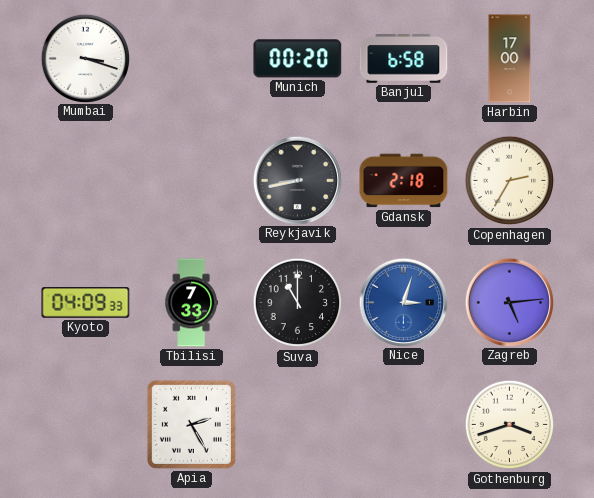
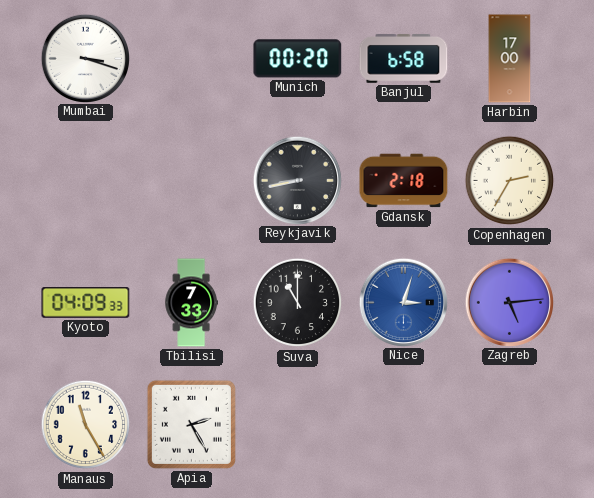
Manaus: none -> 11:25
Gothenburg: 3:42 -> none
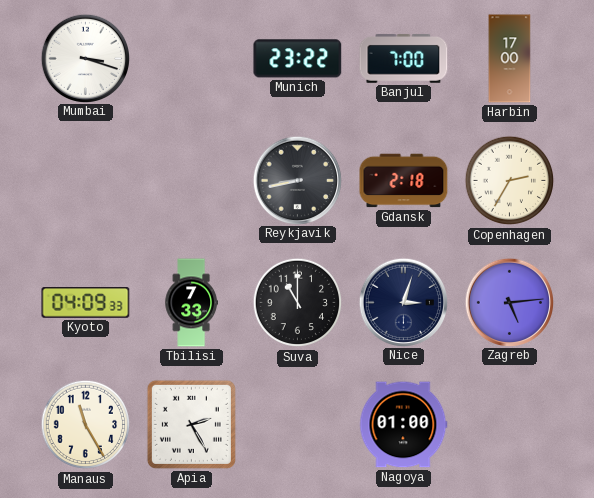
Munich: 00:20 -> 23:22
Banjul: 6:58 -> 7:00
Nice dial: blue -> navy
Nagoya: none -> 01:00
